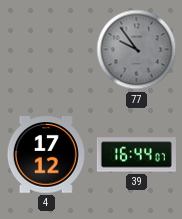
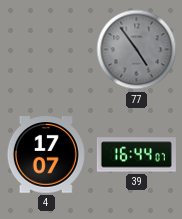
77: 9:54 -> 4:54
4: 17:12 -> 17:07
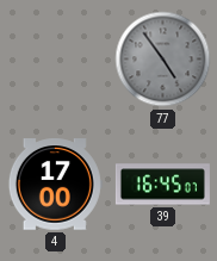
4: 17:07 -> 17:00
39: 16:44 -> 16:45
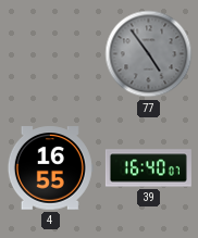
4: 17:00 -> 16:55
39: 16:45 -> 16:40
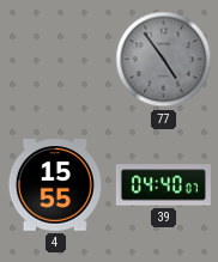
4: 16:55 -> 15:55
39: 16:40 -> 04:40
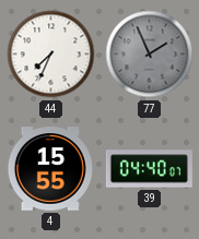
44: none -> 7:34
77: 4:54 -> 1:56
